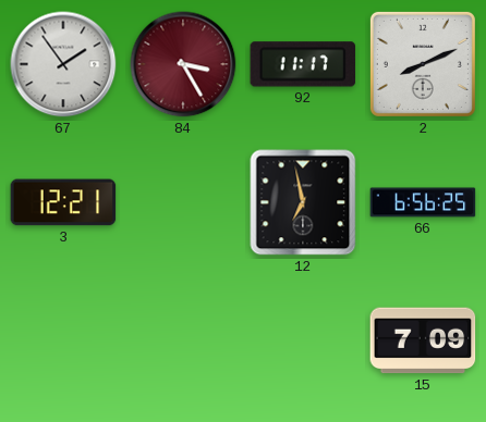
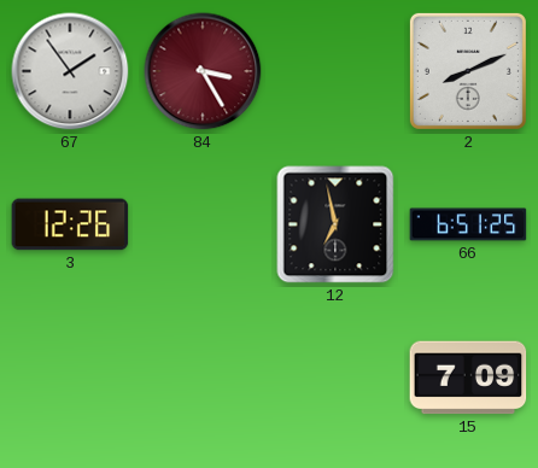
92: 11:17 -> none
3: 12:21 -> 12:26
66: 6:56 -> 6:51
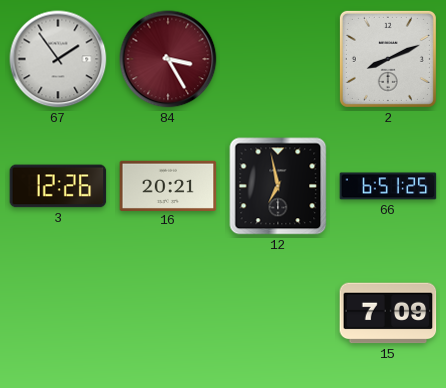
16: none -> 20:21
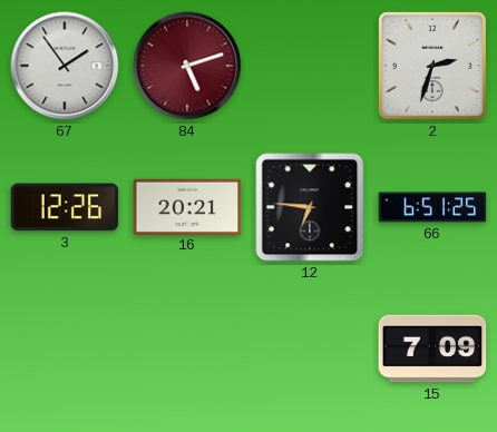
84: 3:25 -> 5:12
2: 8:11 -> 2:33
12: 6:58 -> 6:46
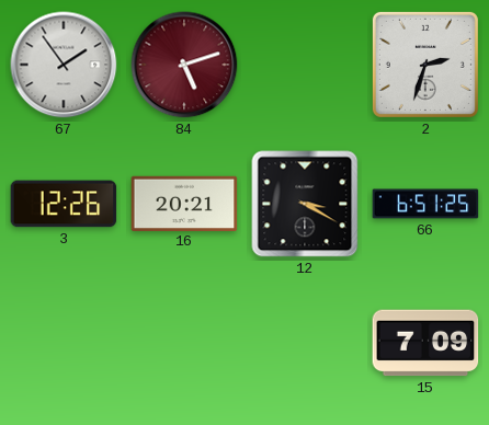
12: 6:46 -> 3:20
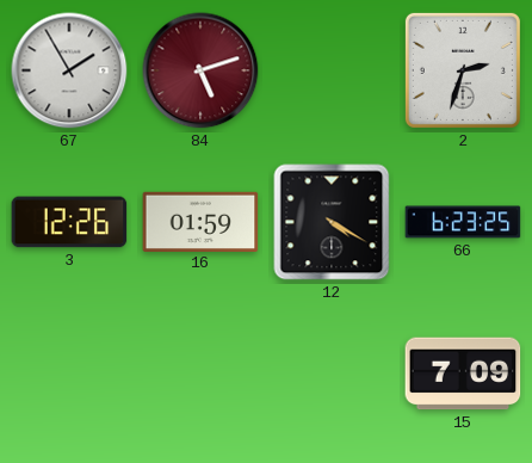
67: 1:54 -> 1:55
16: 20:21 -> 01:59
12: 3:20 -> 4:20
66: 6:51 -> 6:23
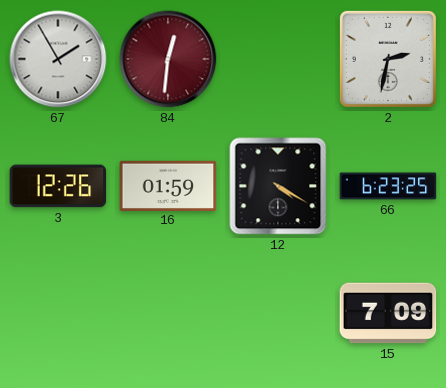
84: 5:12 -> 12:31
2: 2:33 -> 2:32
